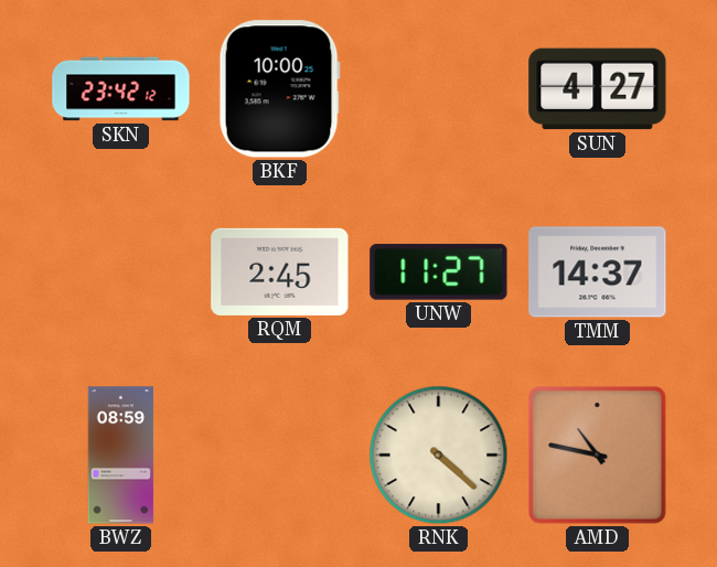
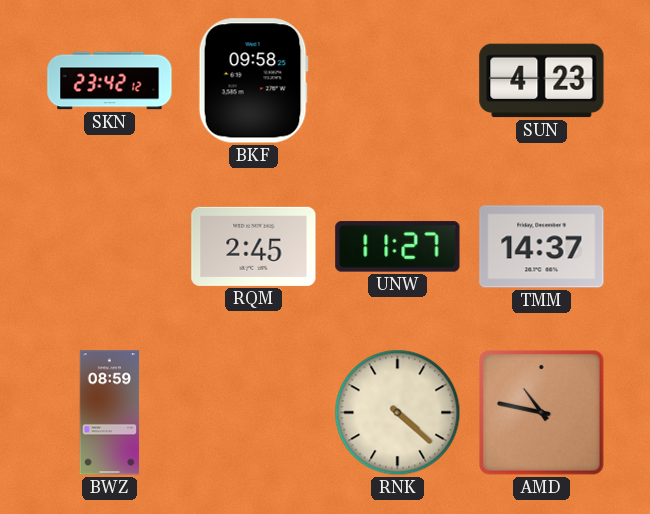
BKF: 10:00 -> 09:58
SUN: 4:27 -> 4:23
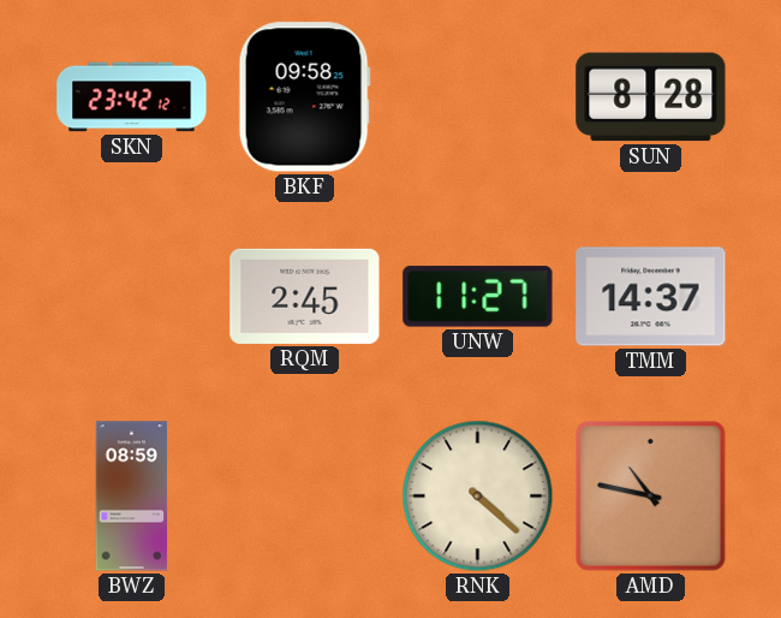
SUN: 4:23 -> 8:28
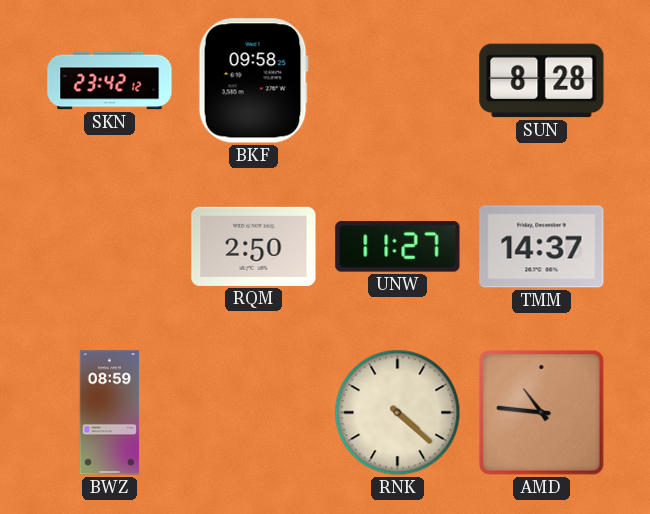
RQM: 2:45 -> 2:50
AMD: 10:47 -> 10:46
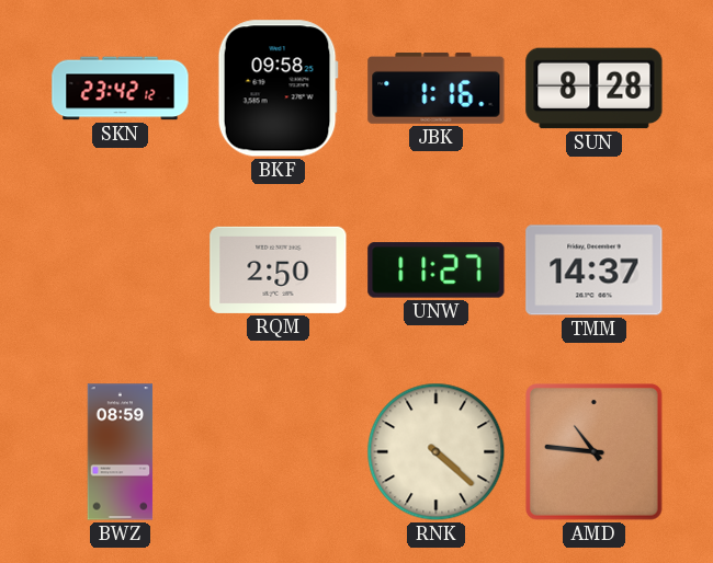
JBK: none -> 1:16
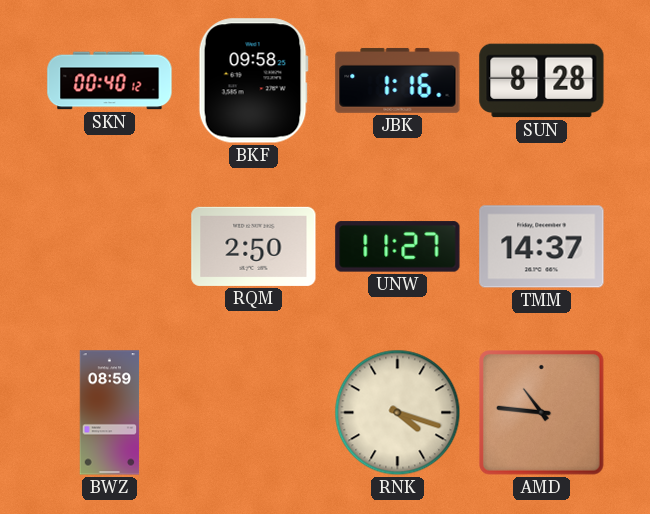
SKN: 23:42 -> 00:40
RNK: 4:22 -> 4:18
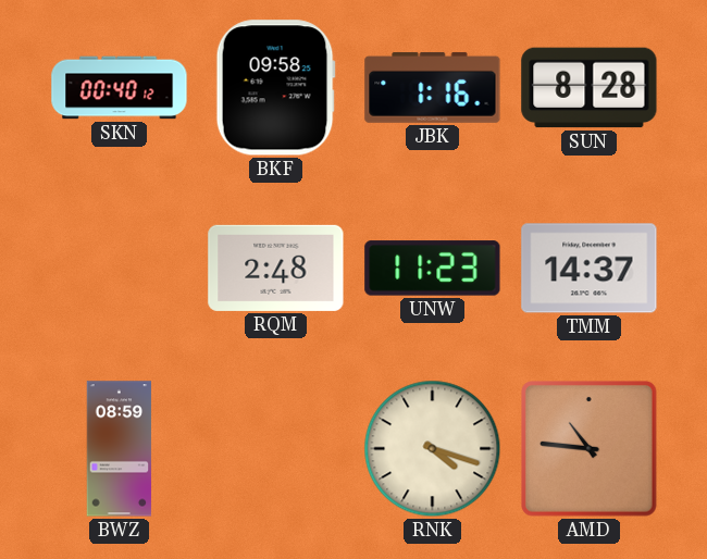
RQM: 2:50 -> 2:48
UNW: 11:27 -> 11:23
